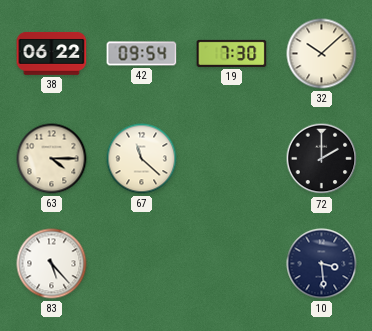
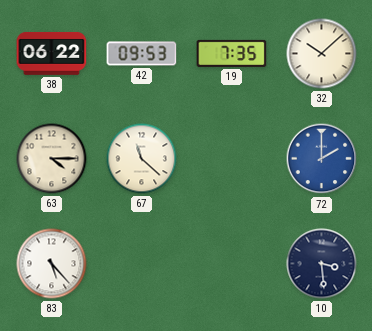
42: 09:54 -> 09:53
19: 7:30 -> 7:35
72 dial: black -> blue
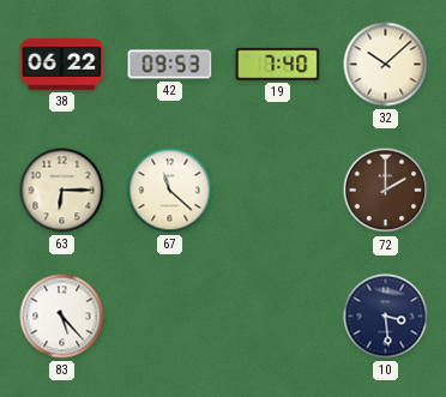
19: 7:35 -> 7:40
63: 4:15 -> 6:15
72 dial: blue -> brown
